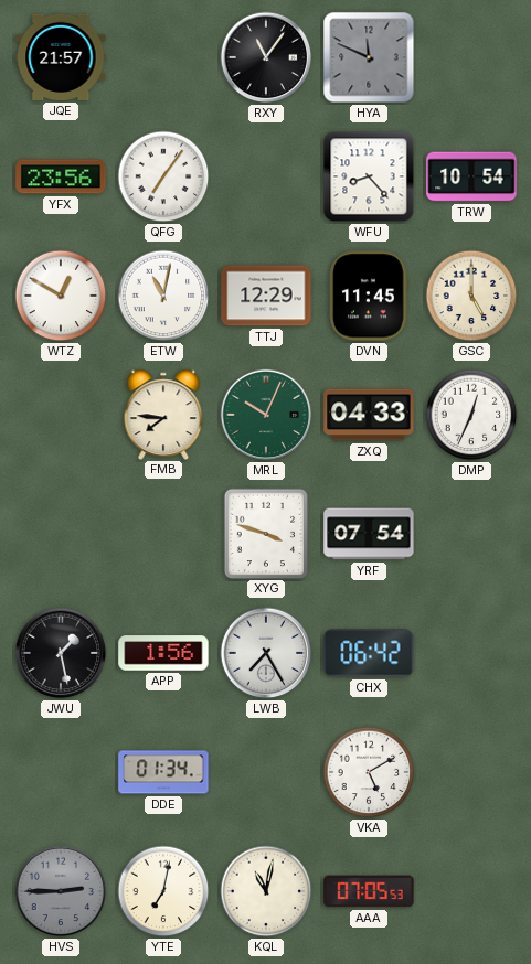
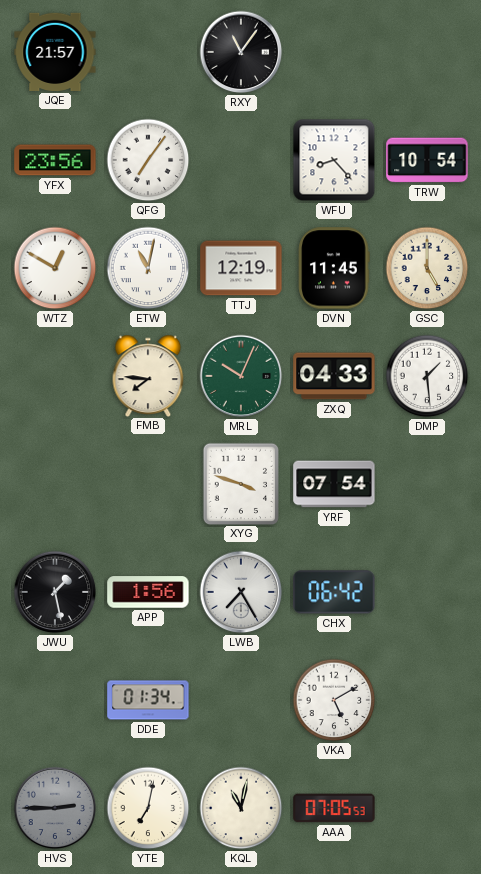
HYA: 11:49 -> none
TTJ: 12:29 -> 12:19
DMP: 12:34 -> 1:29
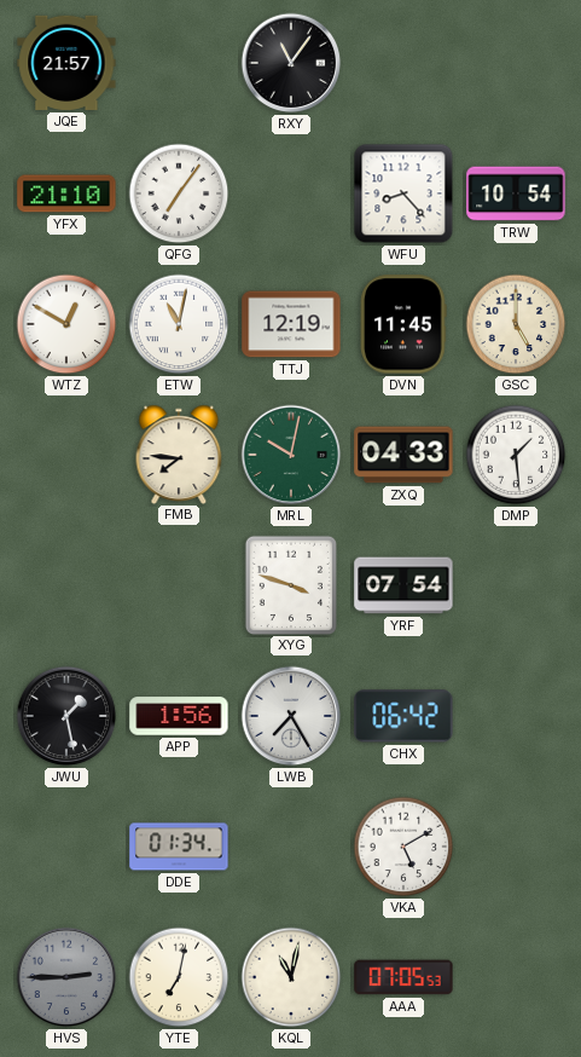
YFX: 23:56 -> 21:10
MRL: 10:04 -> 10:02
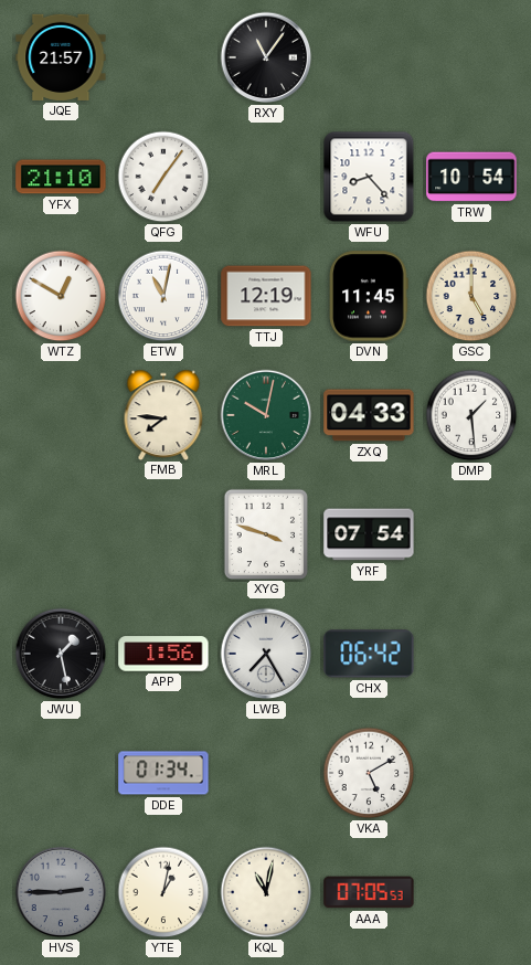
YTE: 7:02 -> 1:02
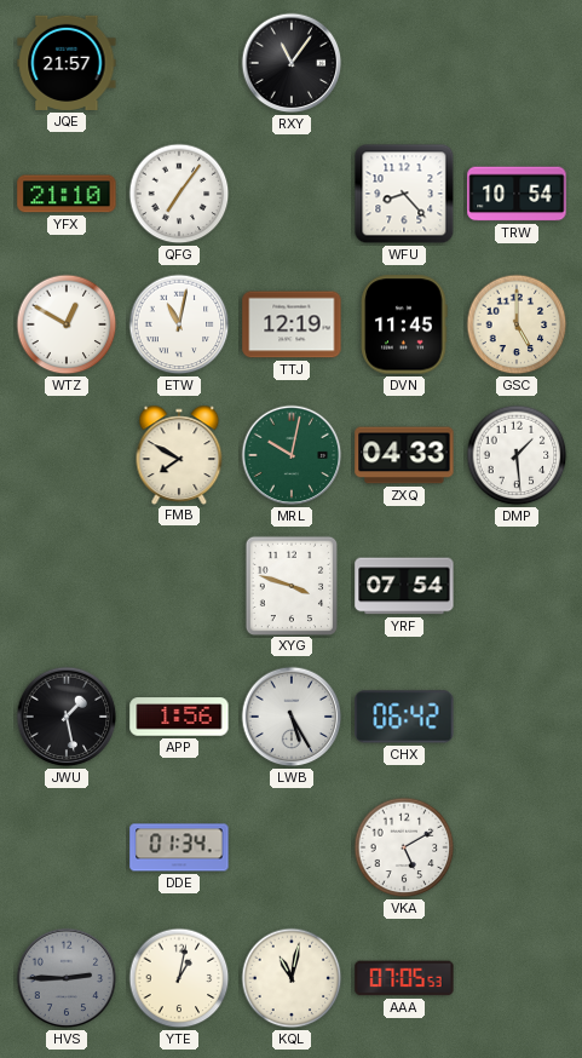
FMB: 7:46 -> 7:50
LWB: 7:25 -> 5:25
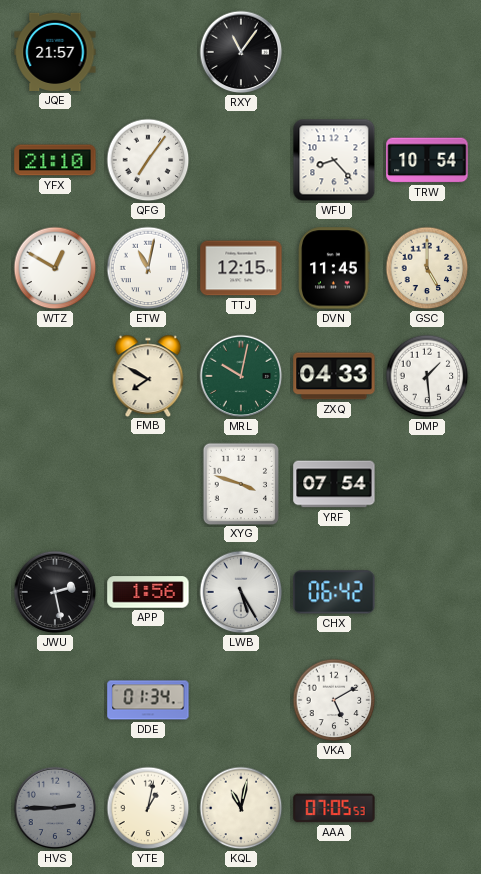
TTJ: 12:19 -> 12:15
JWU: 1:28 -> 2:28
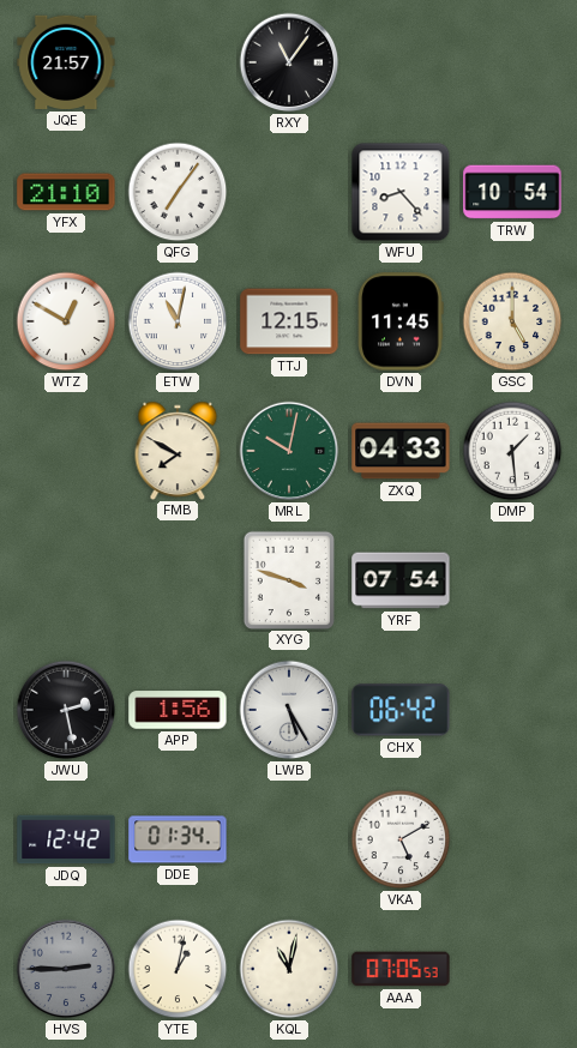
JDQ: none -> 12:42
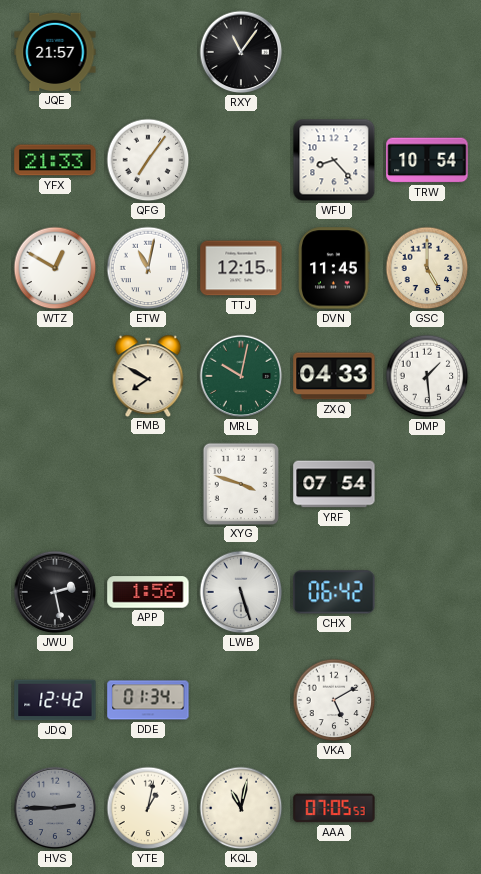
YFX: 21:10 -> 21:33
LWB: 5:25 -> 5:27
